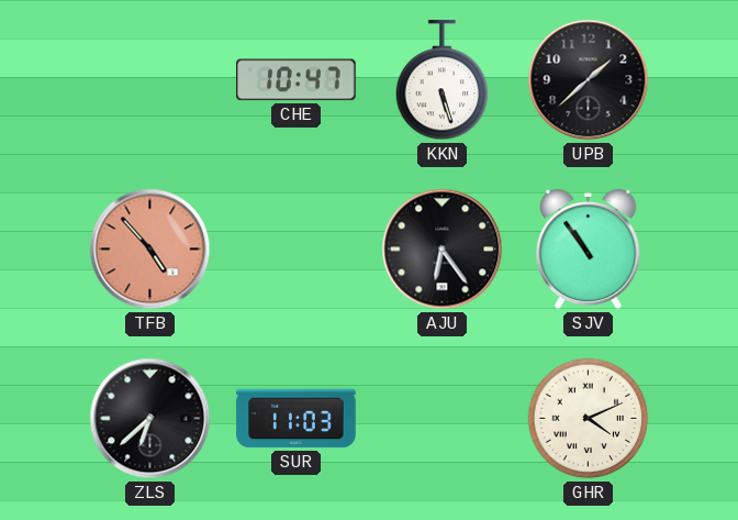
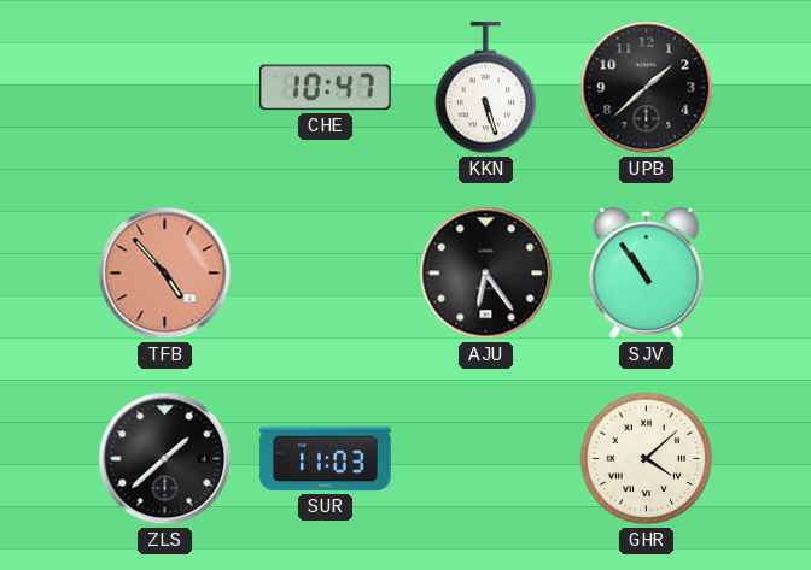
ZLS: 6:38 -> 1:38
GHR: 4:11 -> 4:08
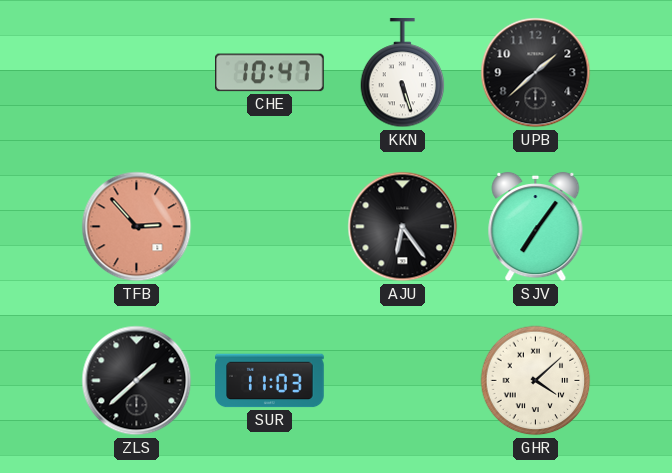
TFB: 4:53 -> 2:53
SJV: 10:54 -> 7:06
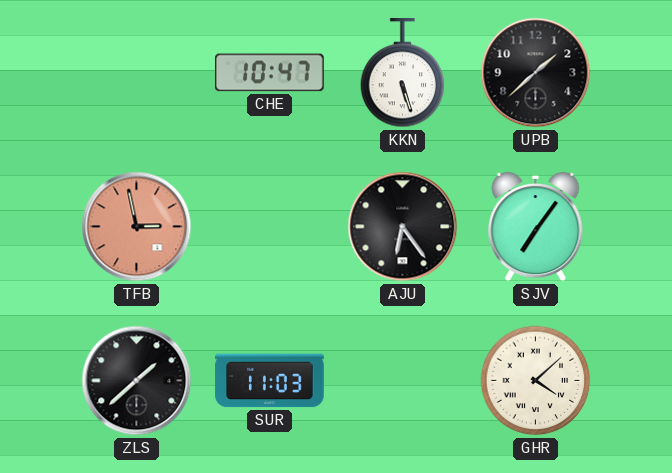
TFB: 2:53 -> 2:58
